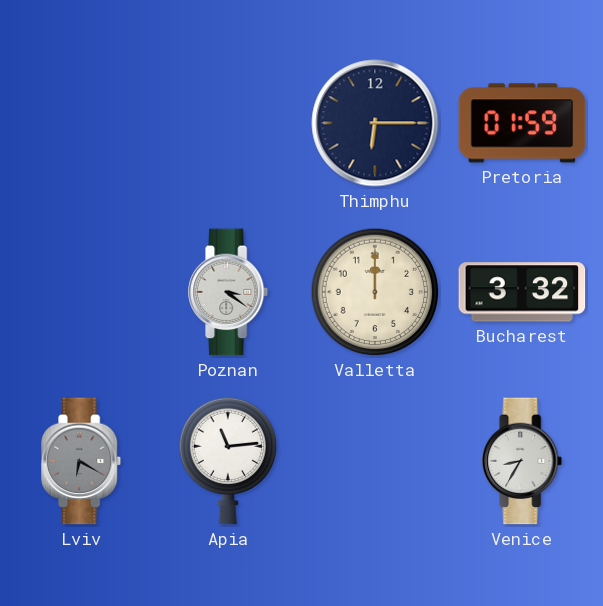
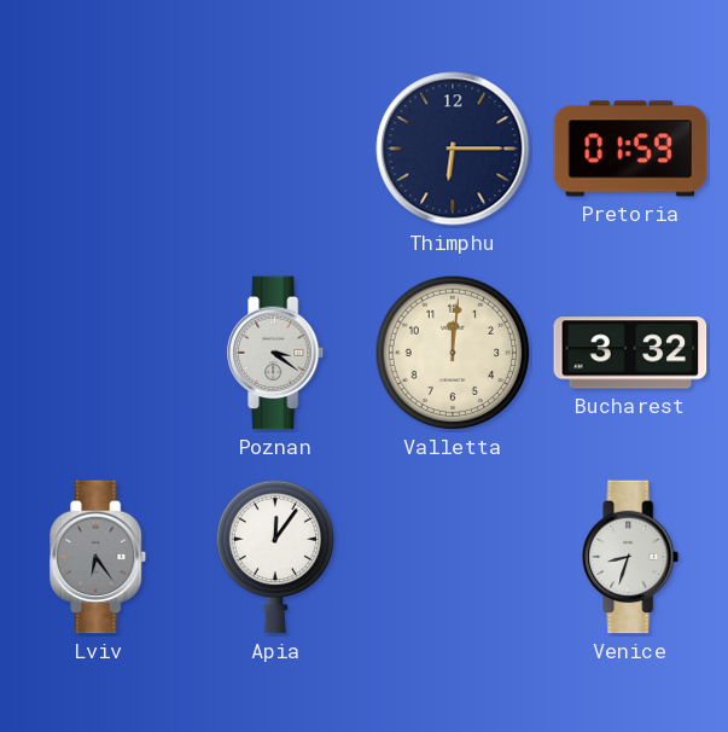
Valletta: 12:00 -> 12:01
Lviv: 6:20 -> 6:24
Apia: 11:14 -> 12:06
Venice: 8:35 -> 8:33
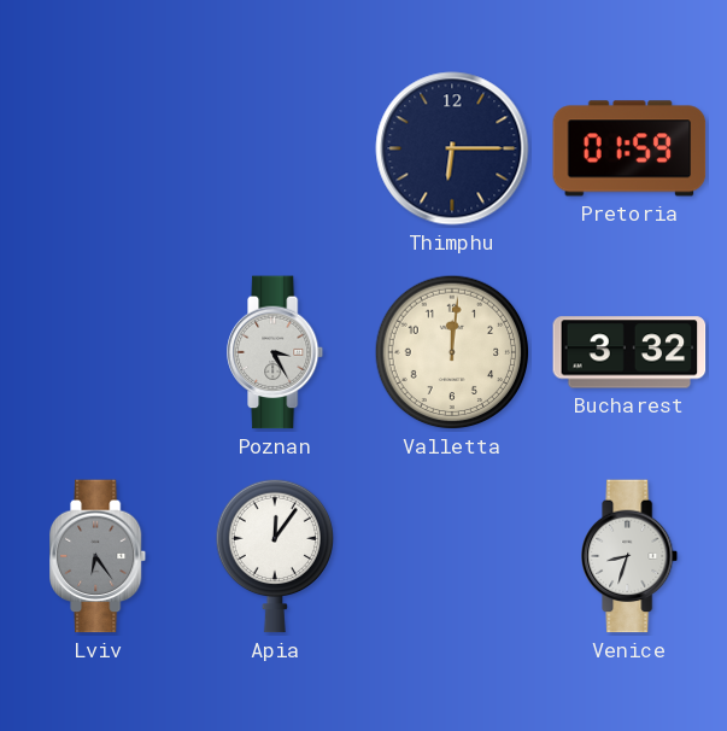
Poznan: 3:21 -> 3:25
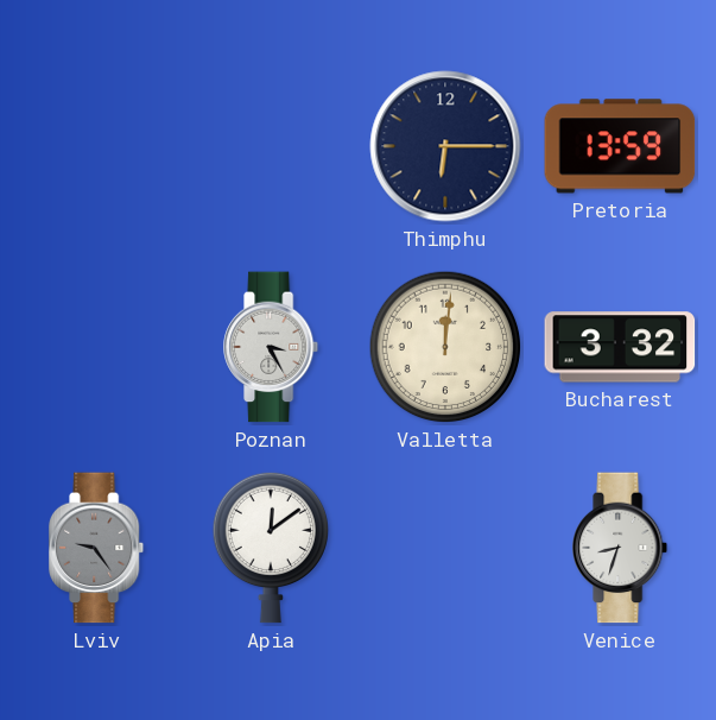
Pretoria: 01:59 -> 13:59
Lviv: 6:24 -> 9:24
Apia: 12:06 -> 12:09
